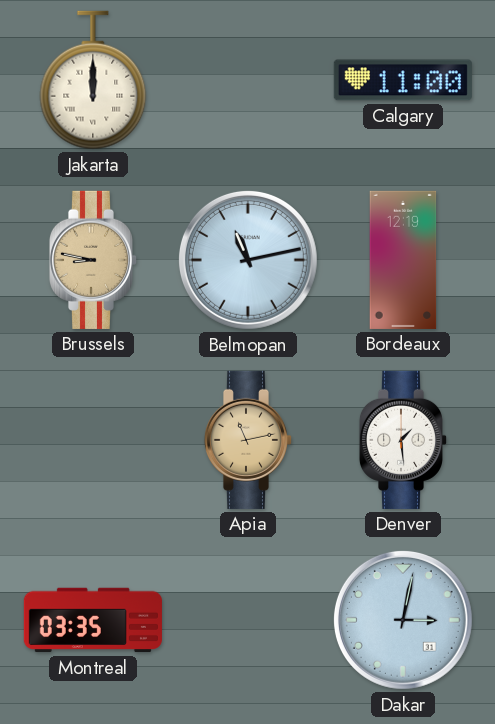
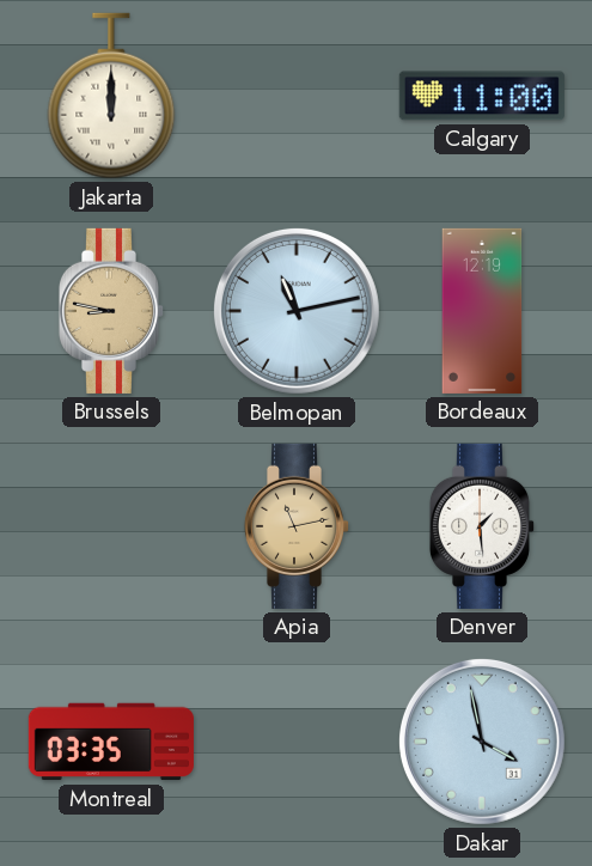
Dakar: 3:02 -> 3:58
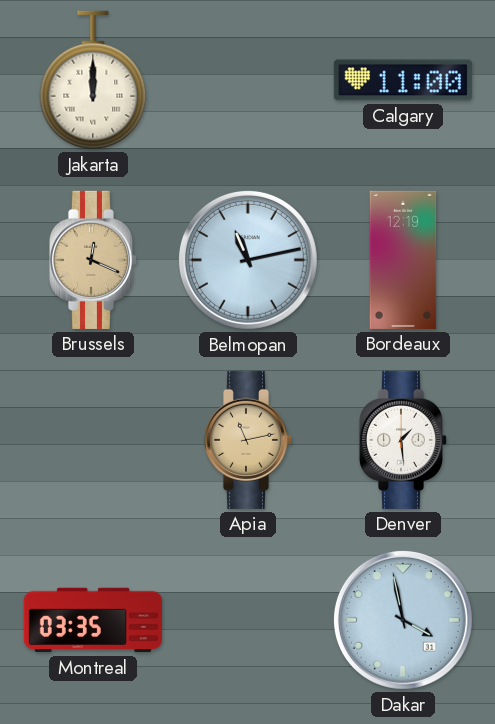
Brussels: 8:47 -> 12:19
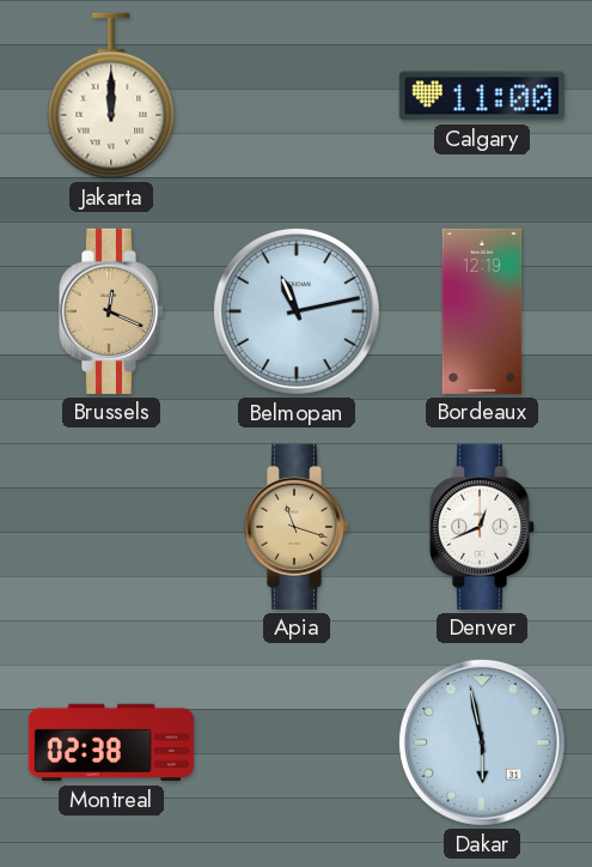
Apia: 11:13 -> 11:18
Denver: 1:29 -> 12:41
Montreal: 03:35 -> 02:38
Dakar: 3:58 -> 5:58
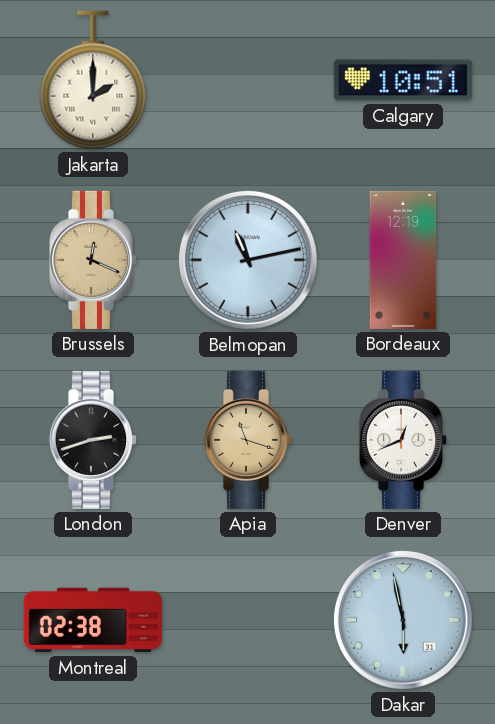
Jakarta: 12:00 -> 2:00
Calgary: 11:00 -> 10:51
London: none -> 2:42
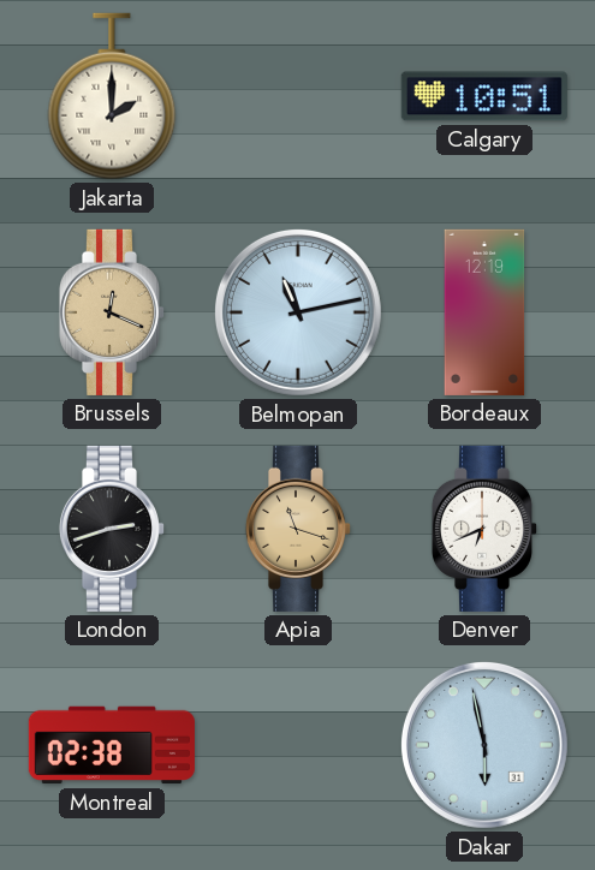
Denver: 12:41 -> 6:41
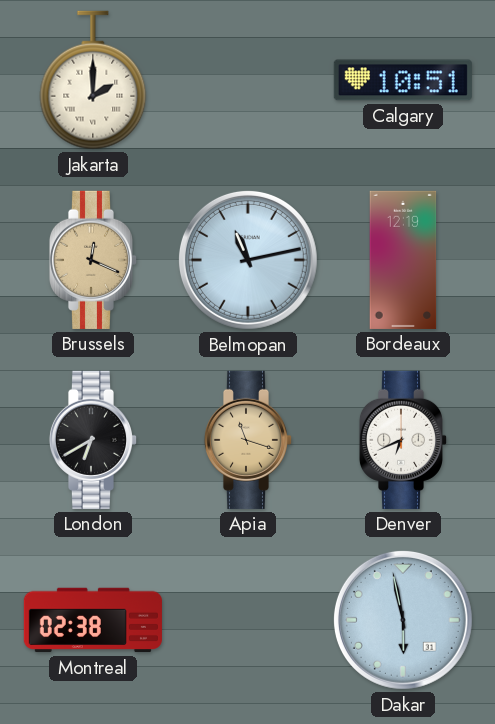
London: 2:42 -> 6:40
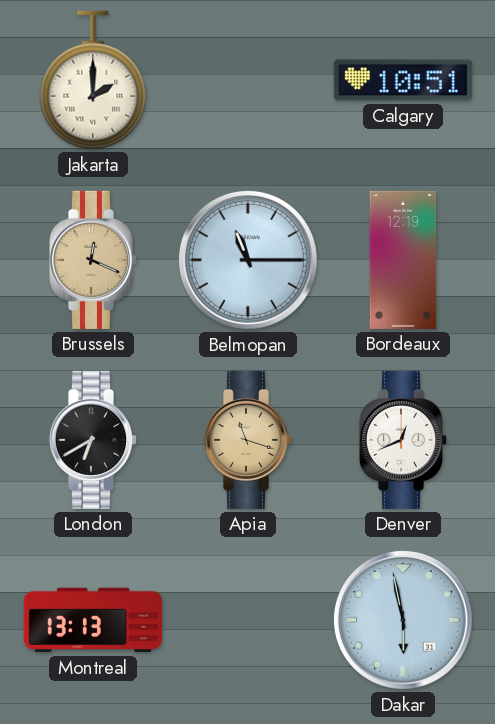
Belmopan: 11:13 -> 11:15
Denver: 6:41 -> 12:41
Montreal: 02:38 -> 13:13
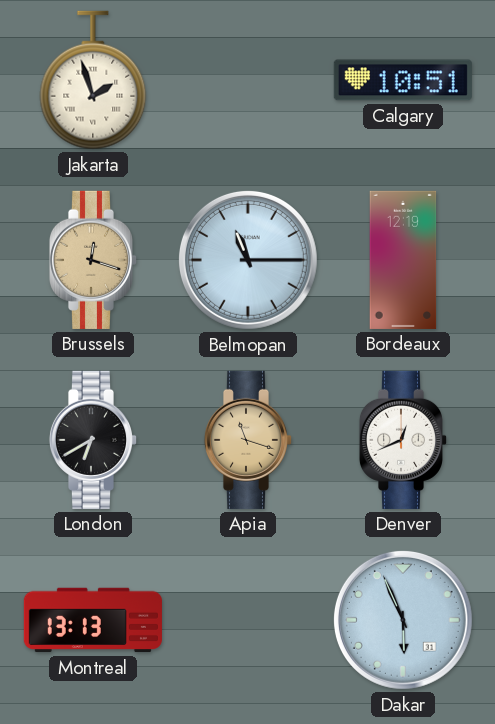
Jakarta: 2:00 -> 1:57
Brussels: 12:19 -> 12:18
Dakar: 5:58 -> 5:56
